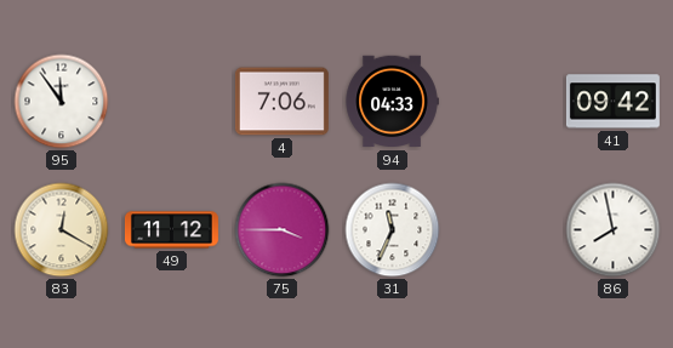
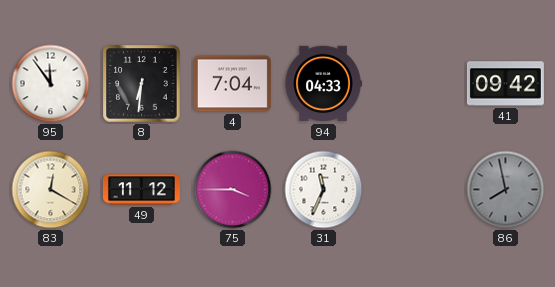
8: none -> 6:31
4: 7:06 -> 7:04
86 dial: white -> grey
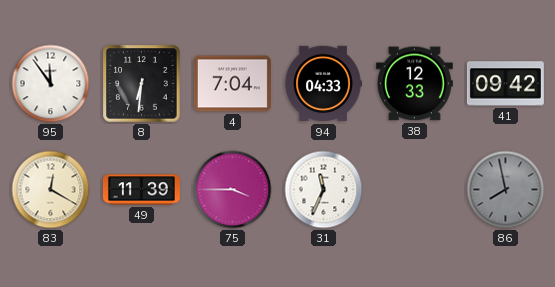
38: none -> 12:33
49: 11:12 -> 11:39
